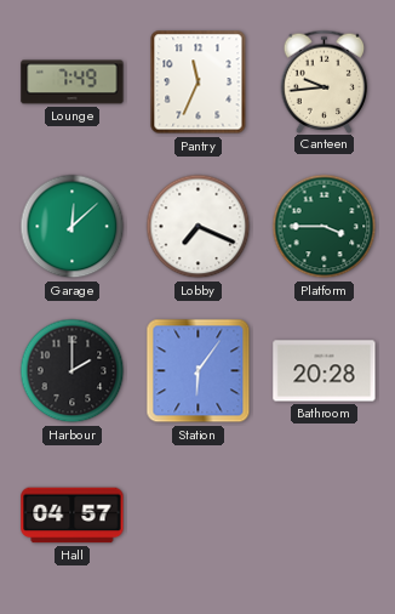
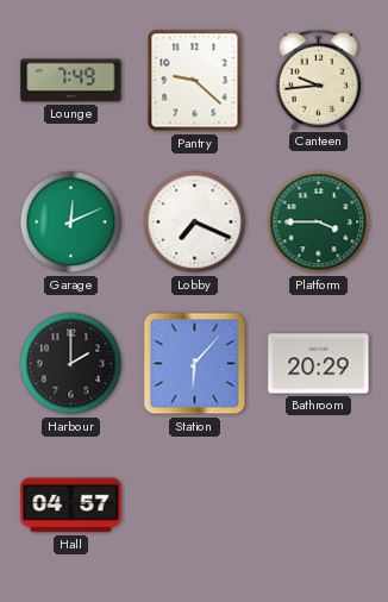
Pantry: 11:34 -> 9:22
Garage: 12:08 -> 12:11
Station: 6:06 -> 6:07
Bathroom: 20:28 -> 20:29
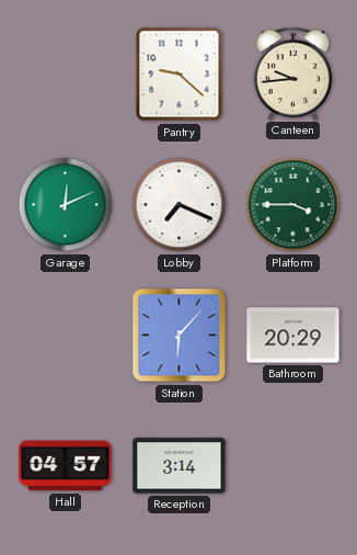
Lounge: 7:49 -> none
Harbour: 2:00 -> none
Reception: none -> 3:14
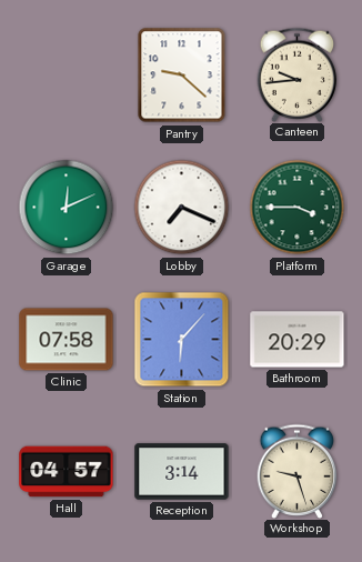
Clinic: none -> 07:58
Workshop: none -> 9:27
